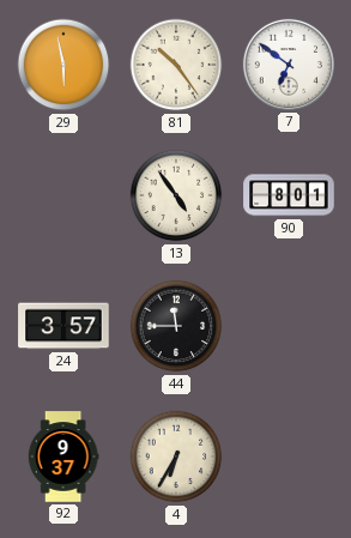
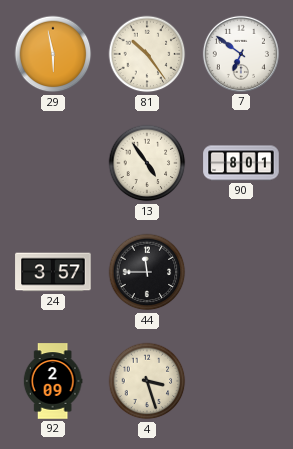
92: 9:37 -> 2:09
4: 6:35 -> 3:27
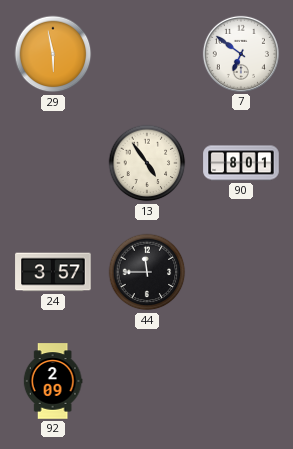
81: 10:24 -> none
4: 3:27 -> none
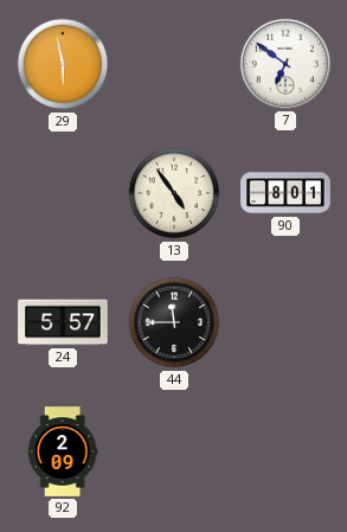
24: 3:57 -> 5:57
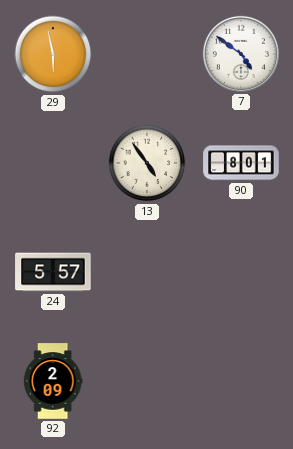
7: 6:51 -> 4:51
44: 11:45 -> none
